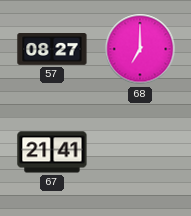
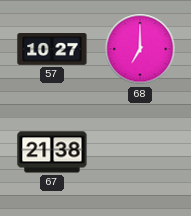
57: 08:27 -> 10:27
67: 21:41 -> 21:38
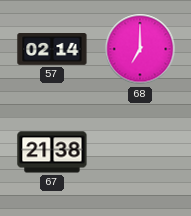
57: 10:27 -> 02:14
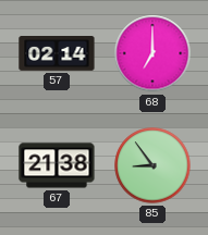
85: none -> 8:54
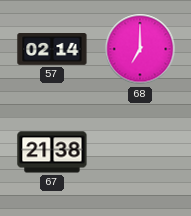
85: 8:54 -> none
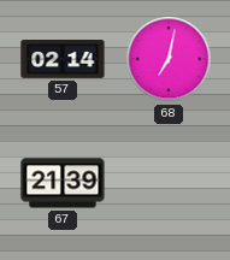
68: 7:00 -> 7:02
67: 21:38 -> 21:39
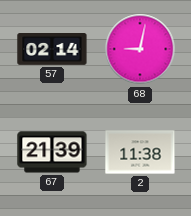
68: 7:02 -> 9:02
2: none -> 11:38
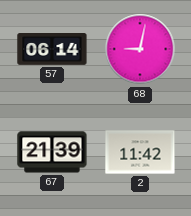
57: 02:14 -> 06:14
2: 11:38 -> 11:42
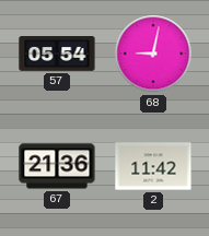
57: 06:14 -> 05:54
67: 21:39 -> 21:36
